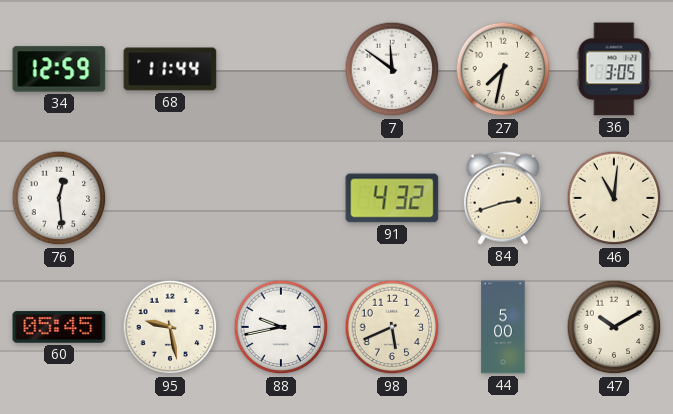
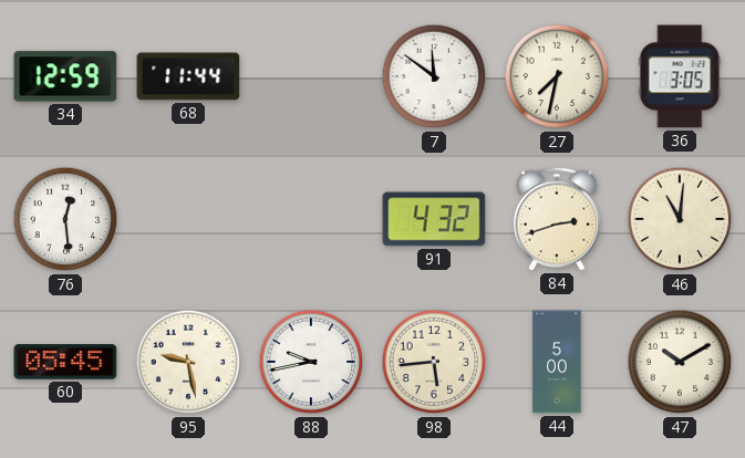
98: 5:41 -> 5:44
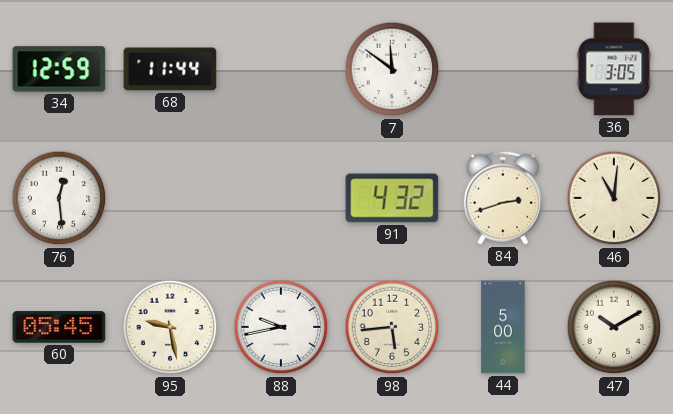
27: 7:32 -> none
